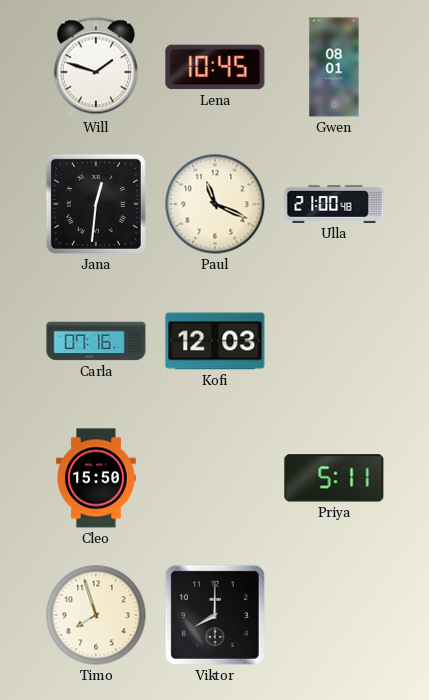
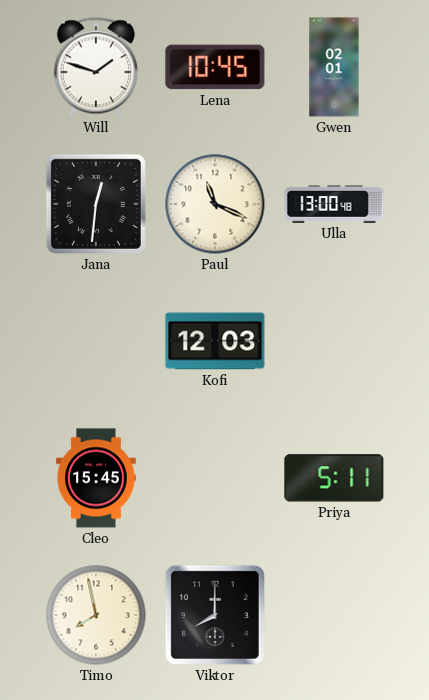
Gwen: 08:01 -> 02:01
Ulla: 21:00 -> 13:00
Carla: 07:16 -> none
Cleo: 15:50 -> 15:45
Timo: 7:57 -> 7:58
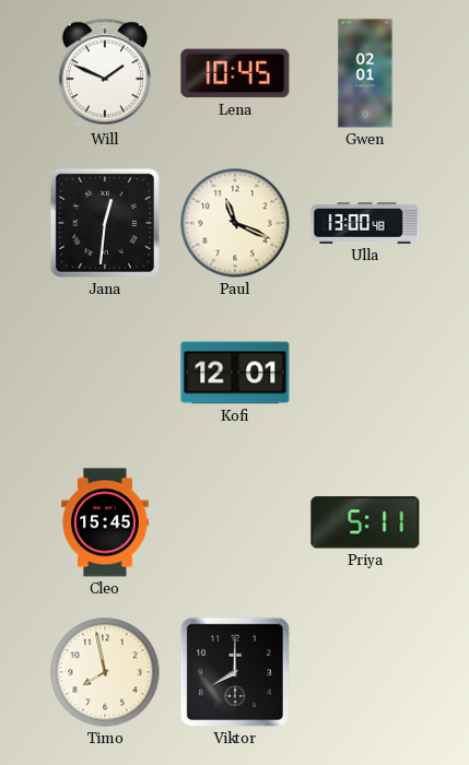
Will: 1:48 -> 1:49
Kofi: 12:03 -> 12:01
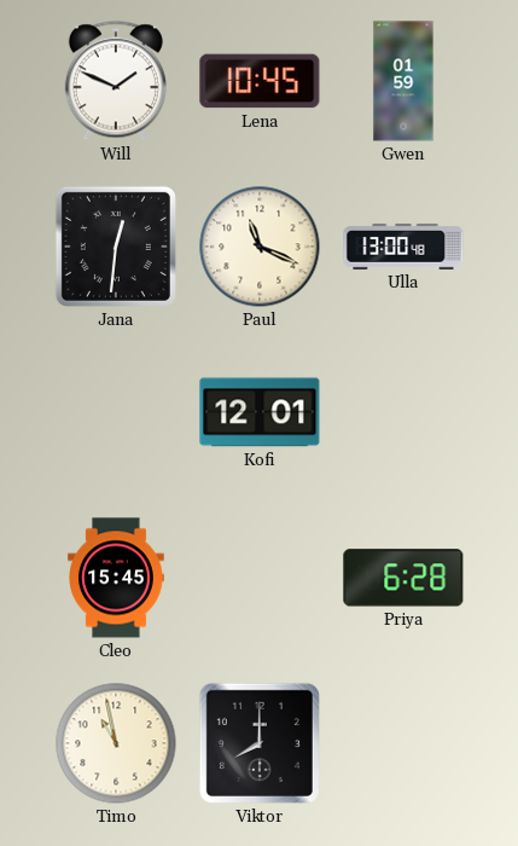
Gwen: 02:01 -> 01:59
Priya: 5:11 -> 6:28
Timo: 7:58 -> 10:58
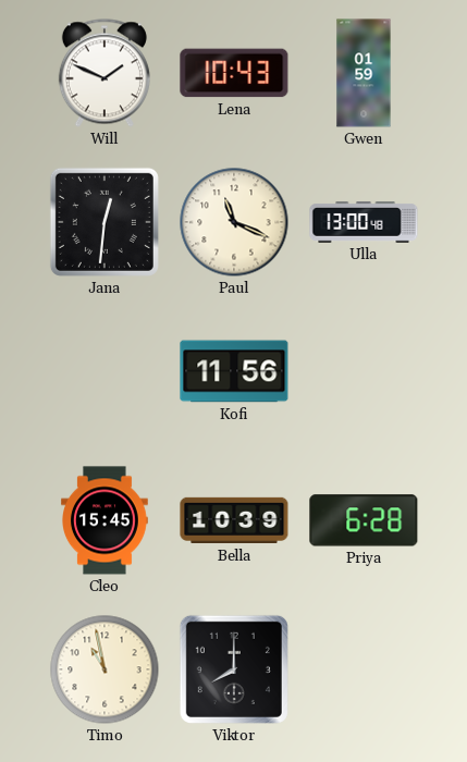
Lena: 10:45 -> 10:43
Kofi: 12:01 -> 11:56
Bella: none -> 10:39
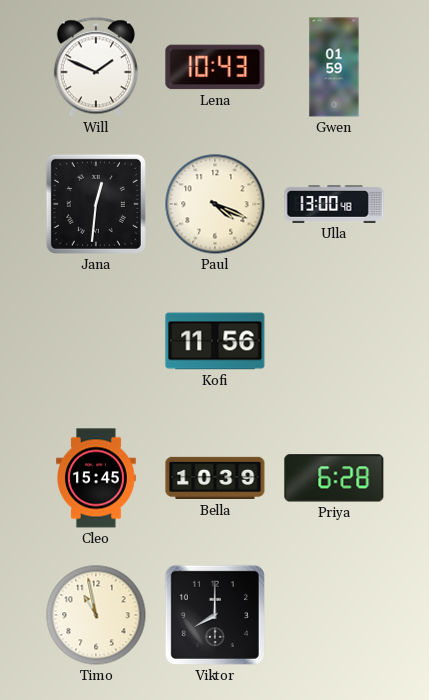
Paul: 11:19 -> 4:19
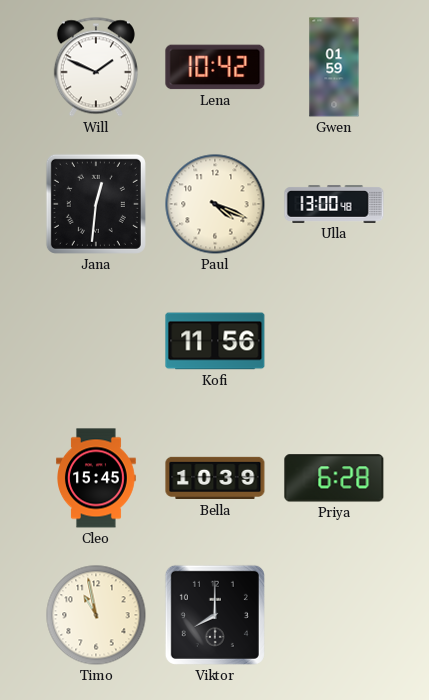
Lena: 10:43 -> 10:42
